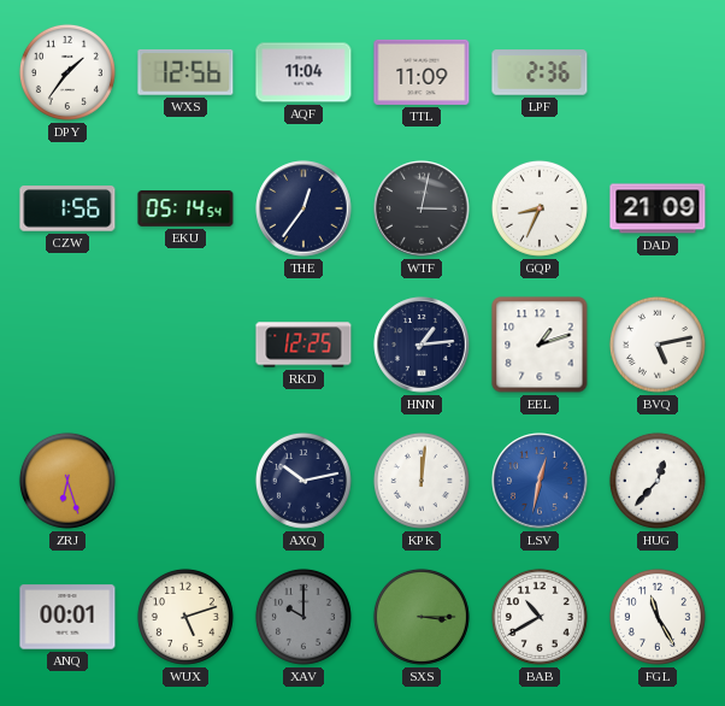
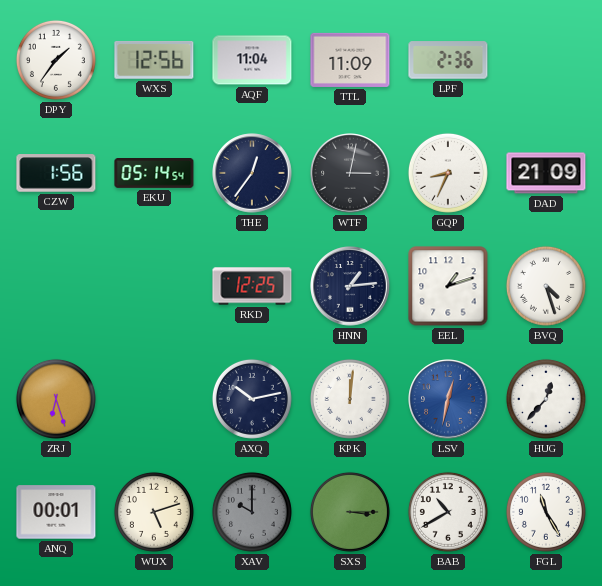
BVQ: 5:13 -> 4:27
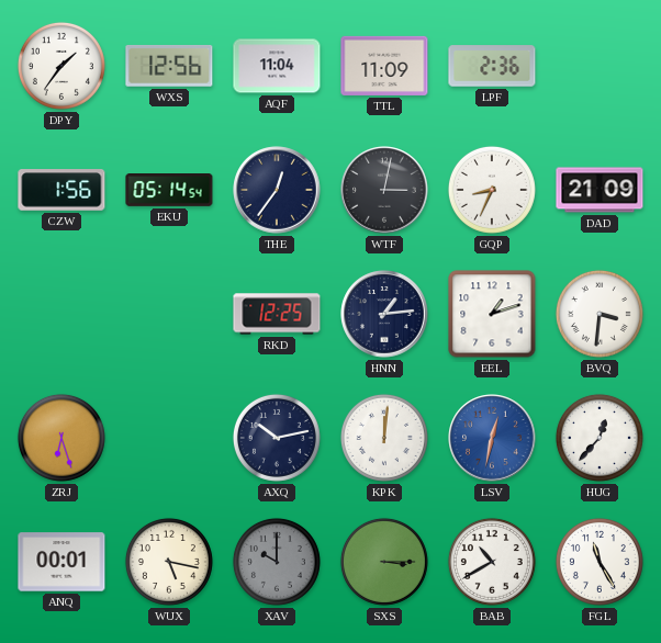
BVQ: 4:27 -> 3:31
WUX: 5:12 -> 5:17
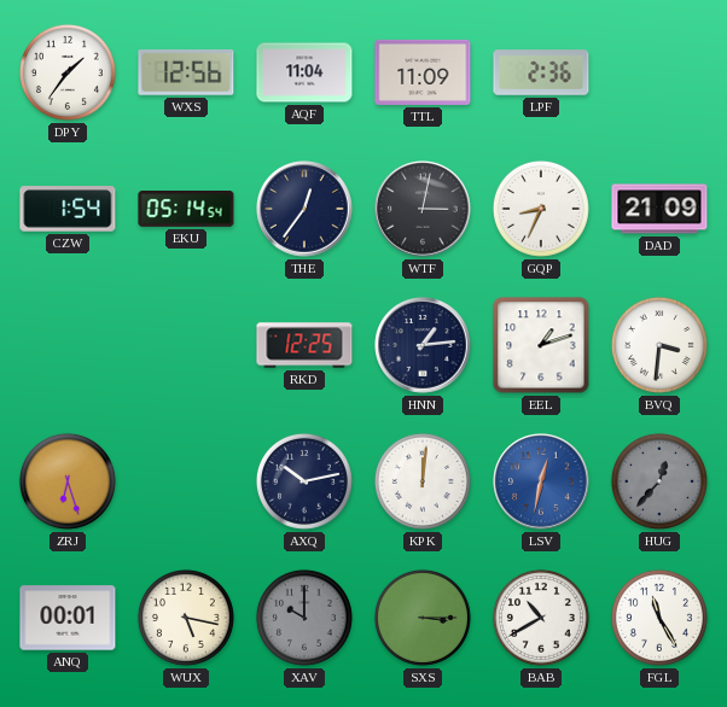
CZW: 1:56 -> 1:54
HUG dial: white -> grey
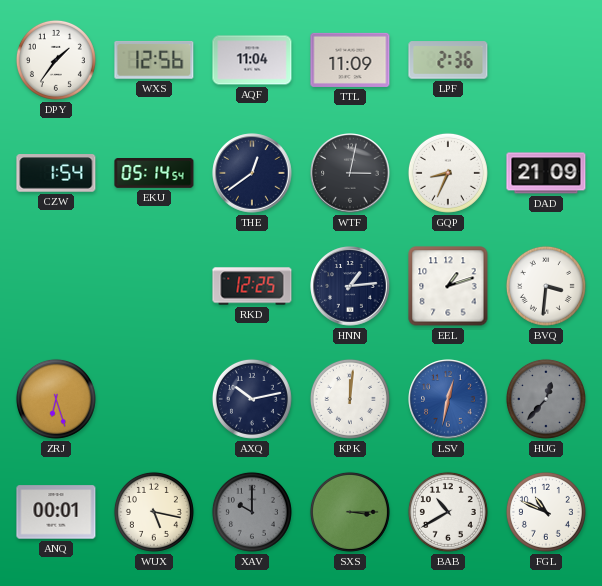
THE: 12:36 -> 12:39
FGL: 11:25 -> 10:49
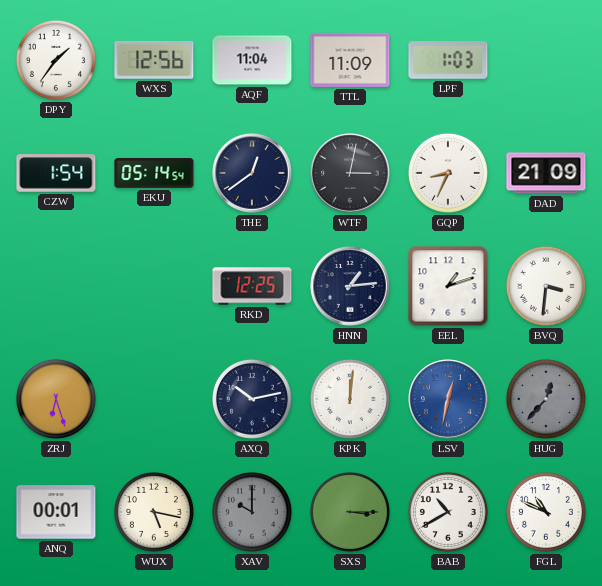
LPF: 2:36 -> 1:03
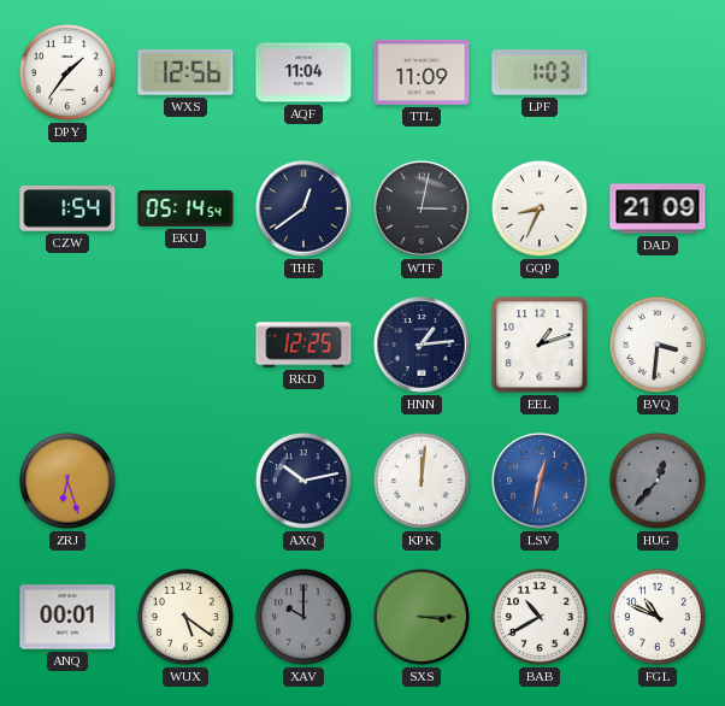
WUX: 5:17 -> 5:21
